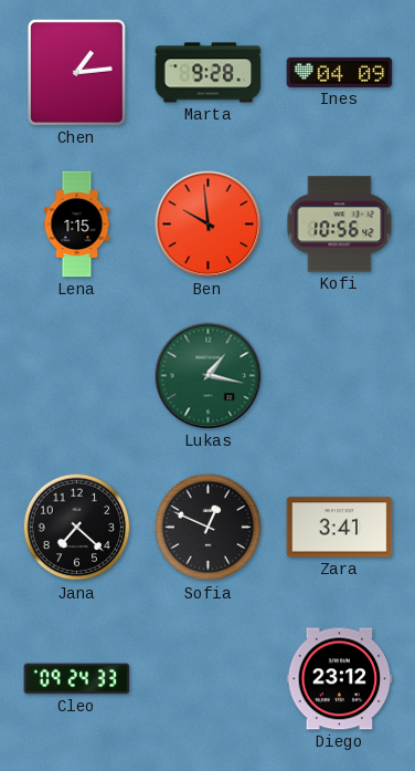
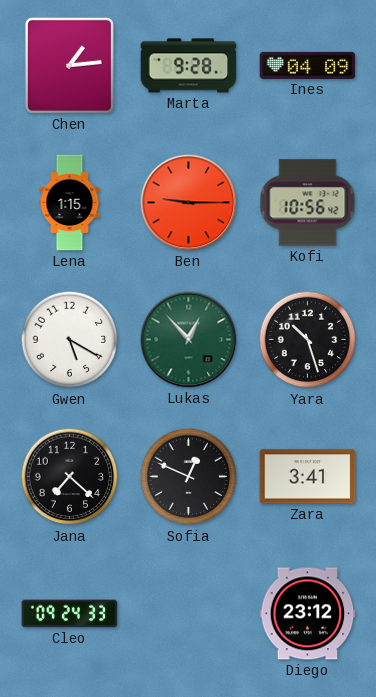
Ben: 9:59 -> 9:15
Gwen: none -> 5:20
Lukas: 1:17 -> 12:53
Yara: none -> 10:27
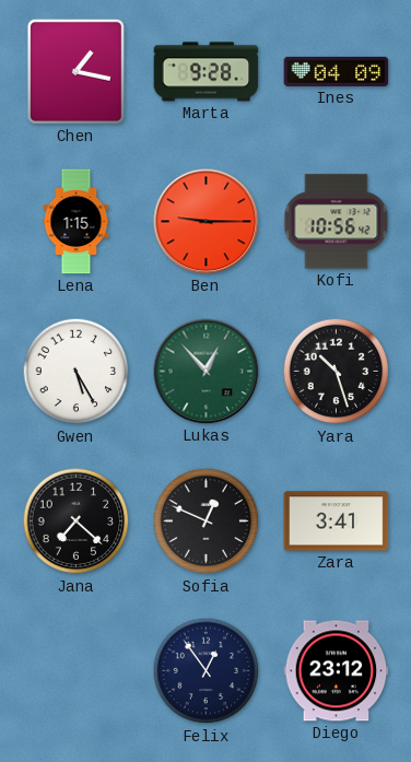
Chen: 1:14 -> 1:17
Gwen: 5:20 -> 5:25
Cleo: 09:24 -> none
Felix: none -> 12:54
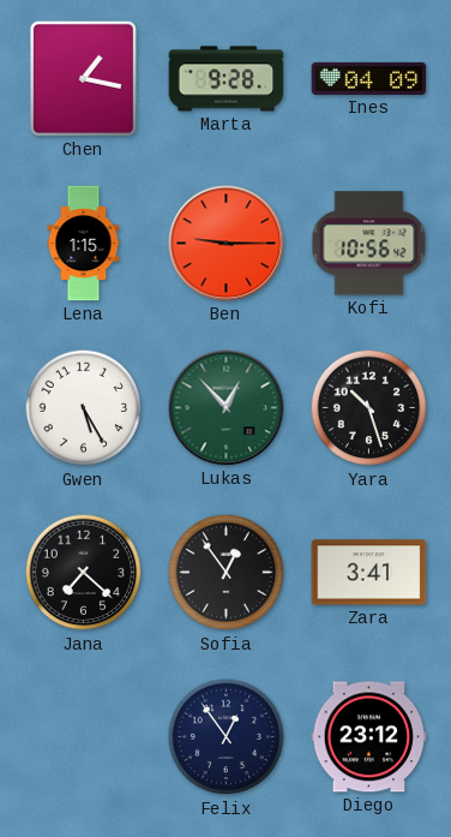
Sofia: 12:49 -> 12:54
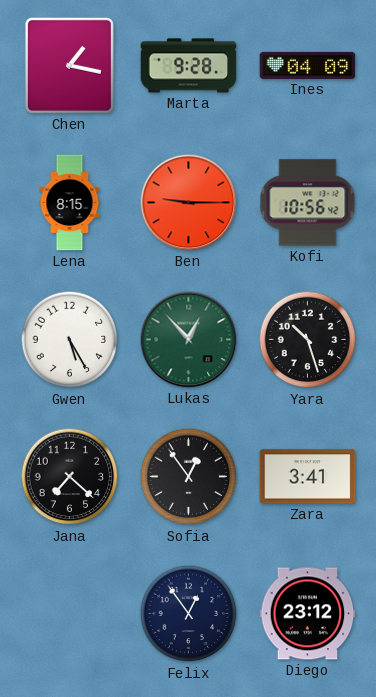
Lena: 1:15 -> 8:15
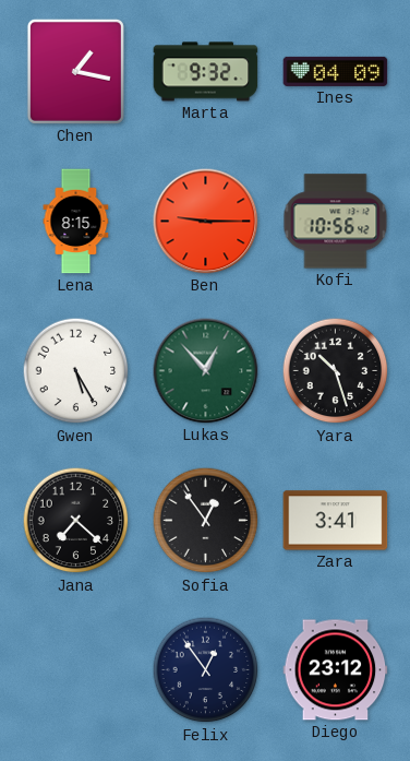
Marta: 9:28 -> 9:32
